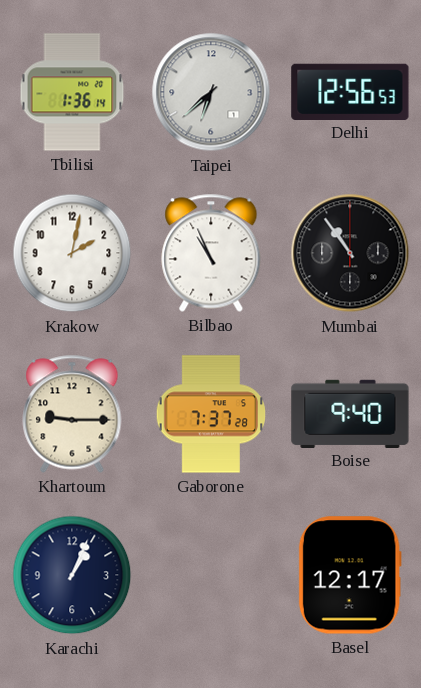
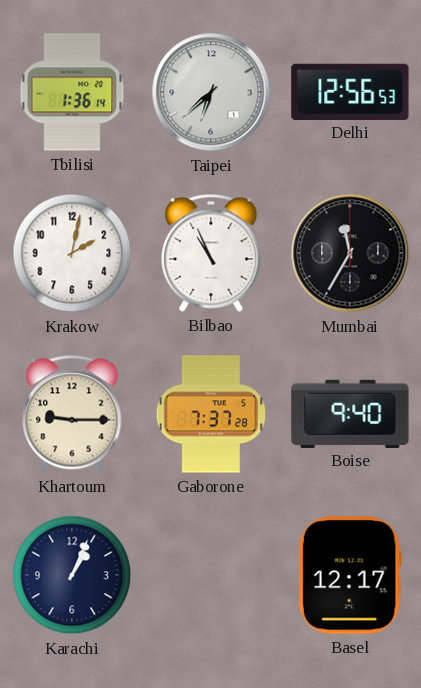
Mumbai: 10:54 -> 11:35
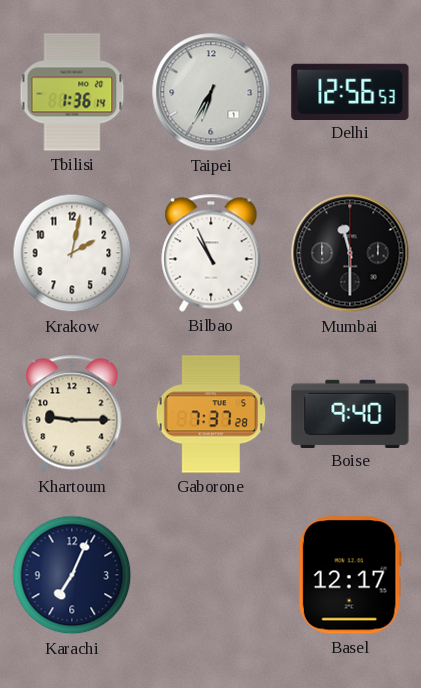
Taipei: 6:38 -> 6:35
Mumbai: 11:35 -> 11:30
Karachi: 1:04 -> 7:04
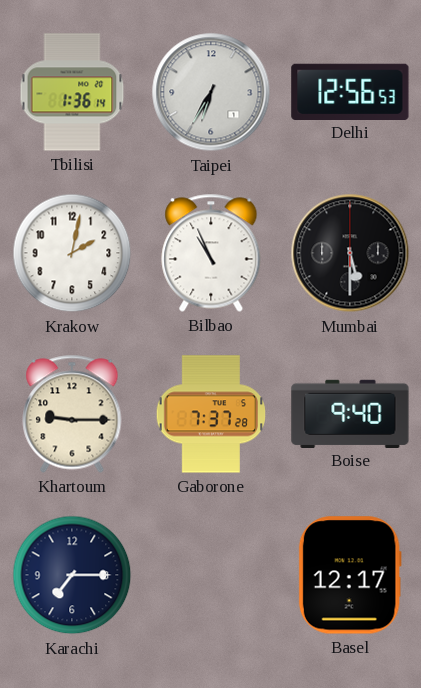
Mumbai: 11:30 -> 5:30
Karachi: 7:04 -> 7:15
